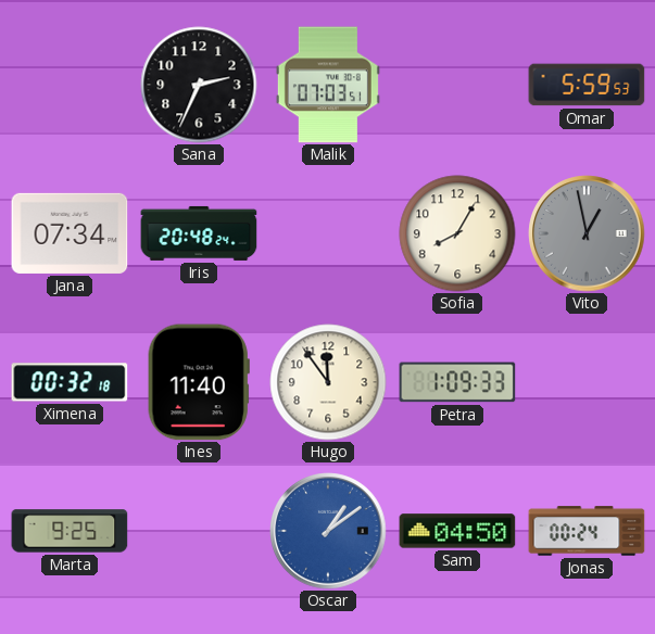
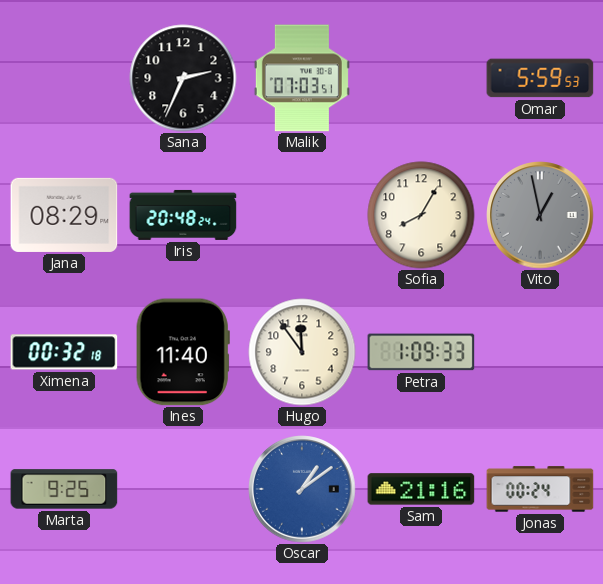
Jana: 07:34 -> 08:29
Sam: 04:50 -> 21:16
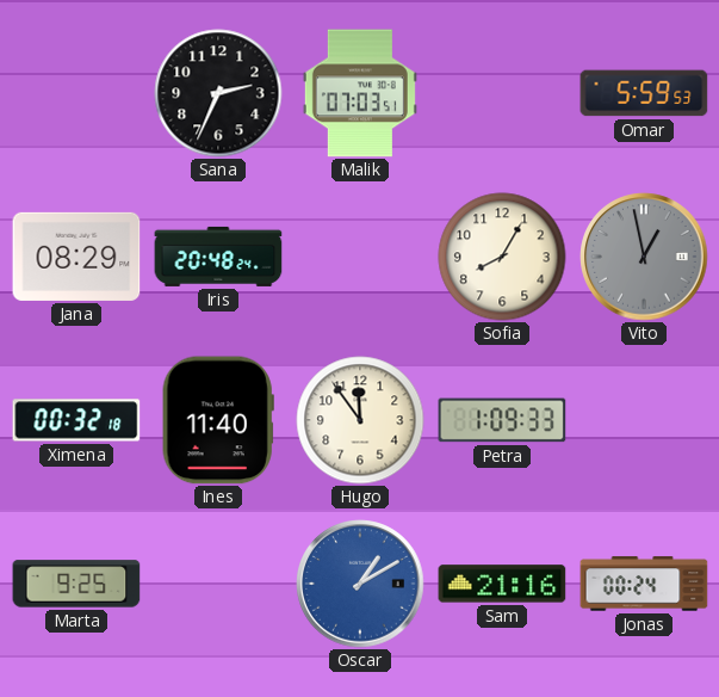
Oscar: 1:09 -> 1:10
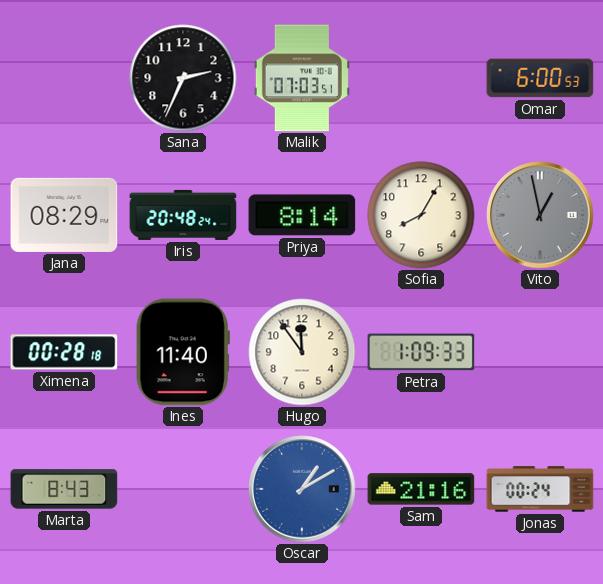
Omar: 5:59 -> 6:00
Priya: none -> 8:14
Ximena: 00:32 -> 00:28
Marta: 9:25 -> 8:43
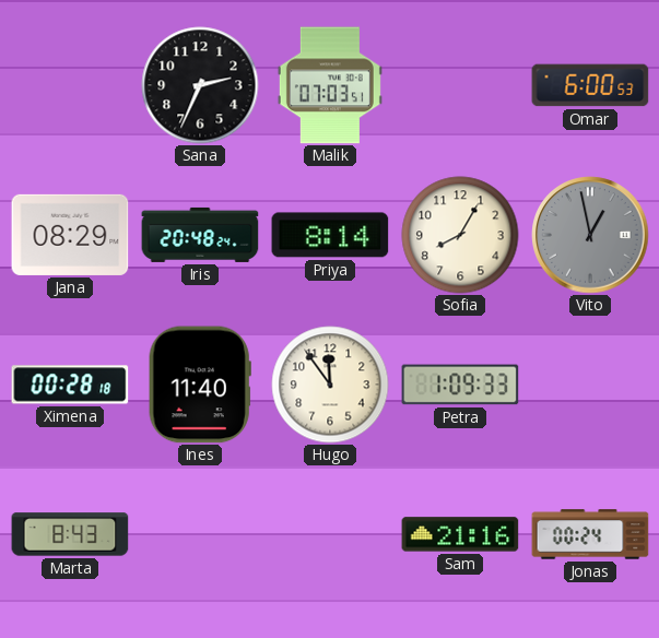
Oscar: 1:10 -> none
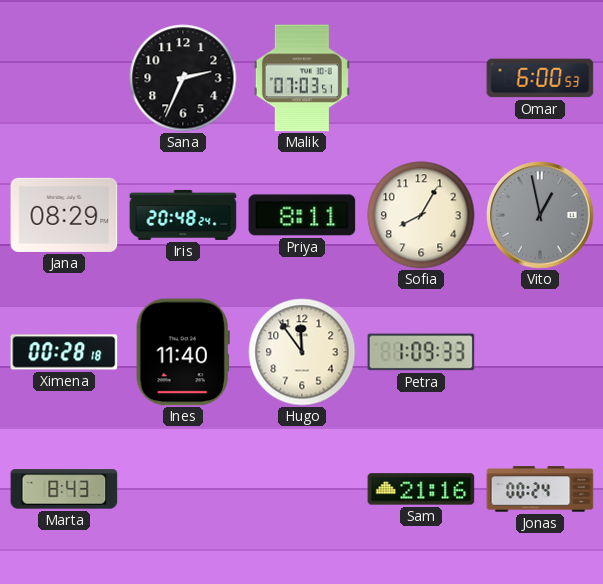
Priya: 8:14 -> 8:11
